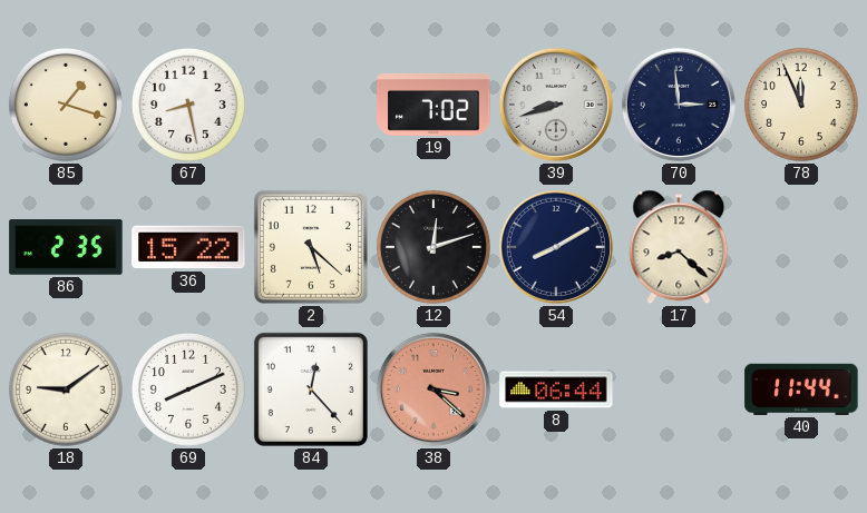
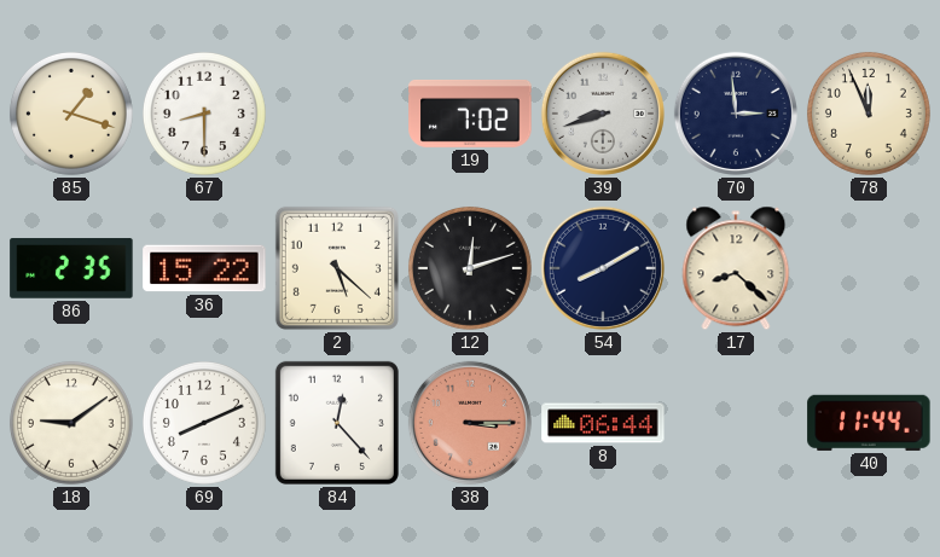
67: 8:28 -> 8:30
38: 3:22 -> 3:15
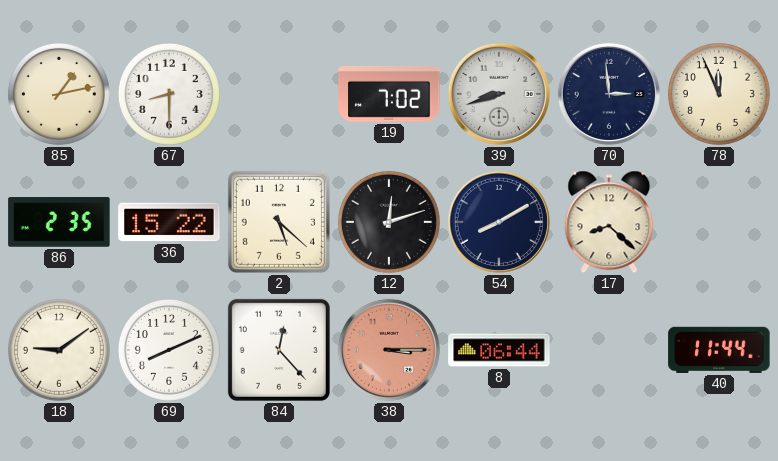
85: 1:18 -> 1:13
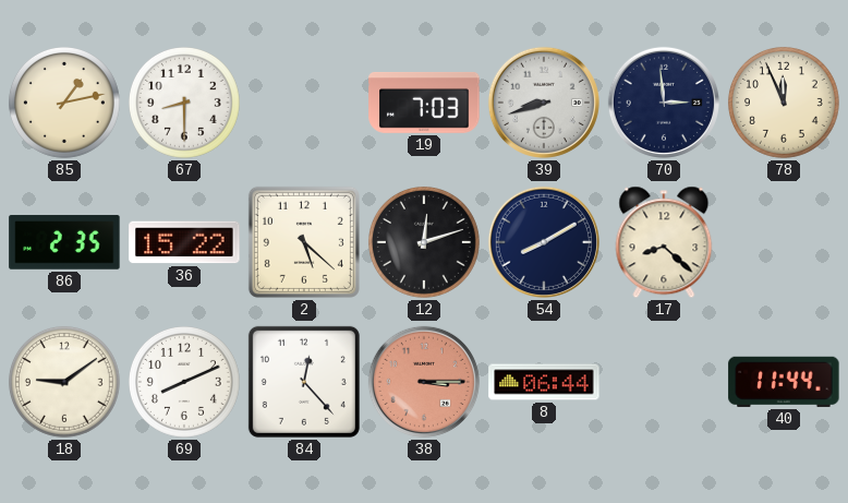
19: 7:02 -> 7:03
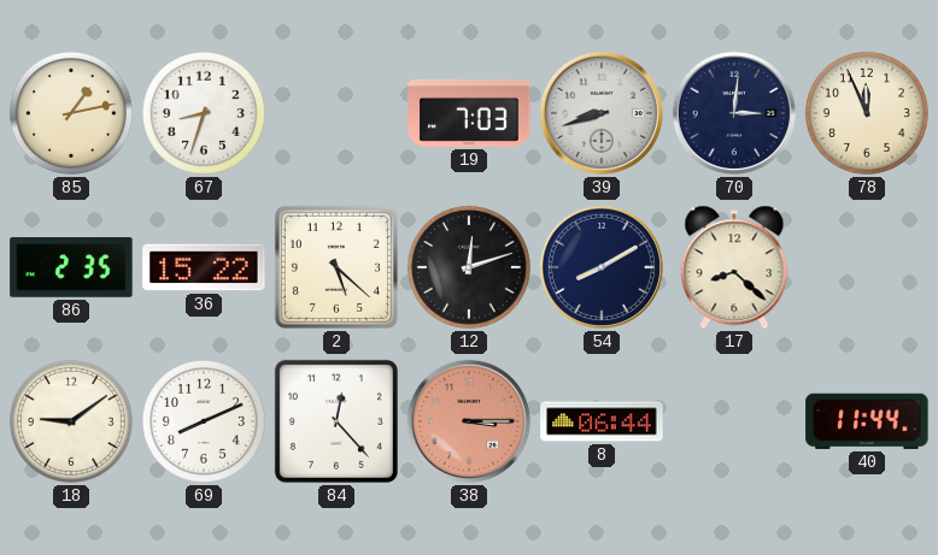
67: 8:30 -> 8:33
70: 2:59 -> 3:01
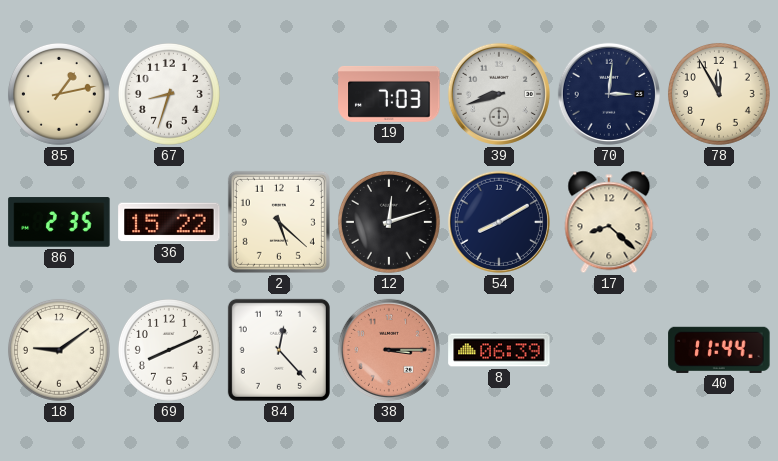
78: 11:56 -> 11:55
8: 06:44 -> 06:39
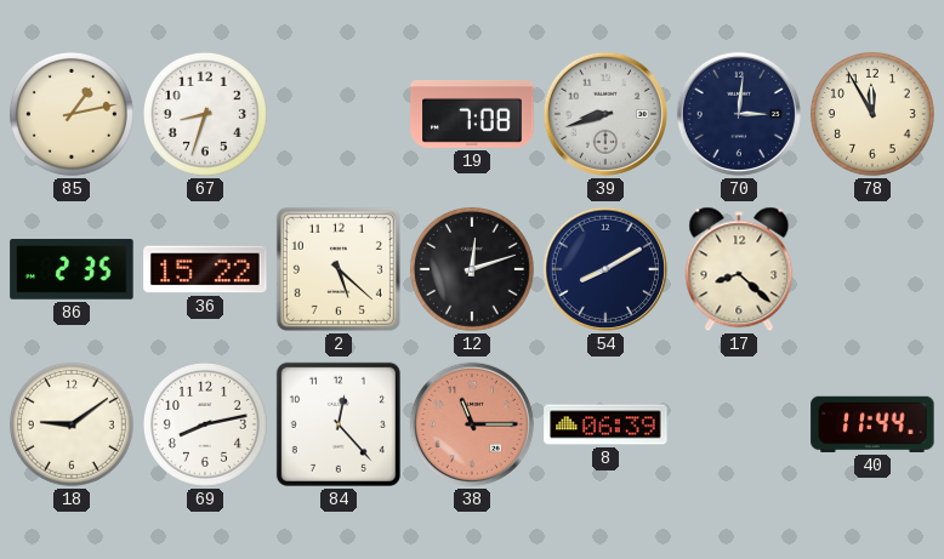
19: 7:03 -> 7:08
69: 8:11 -> 8:13
38: 3:15 -> 11:15
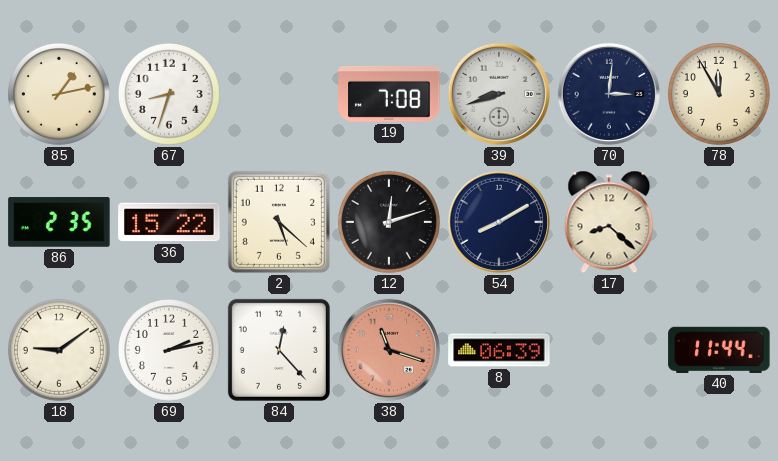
69: 8:13 -> 2:13
38: 11:15 -> 11:18
